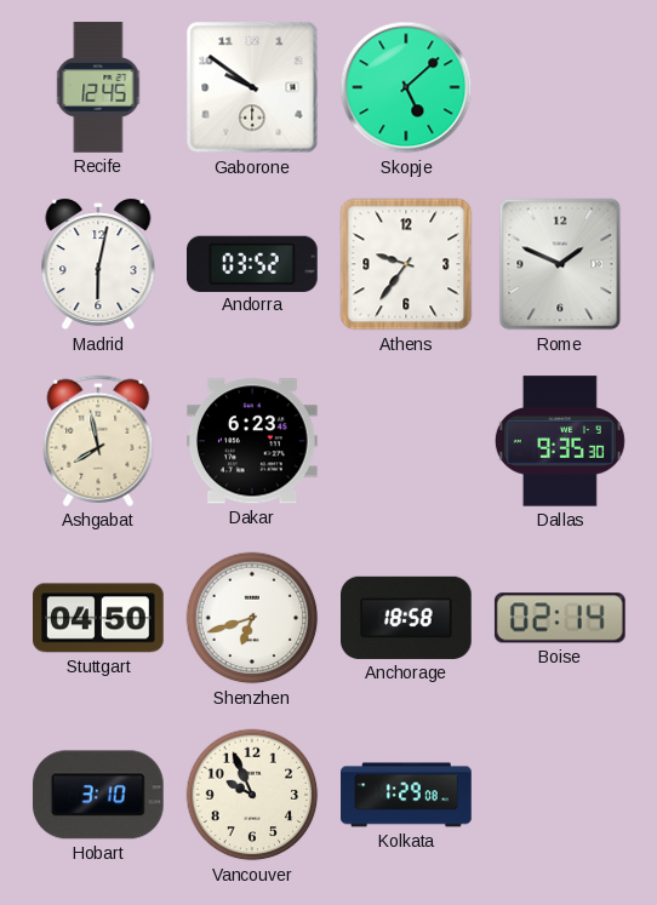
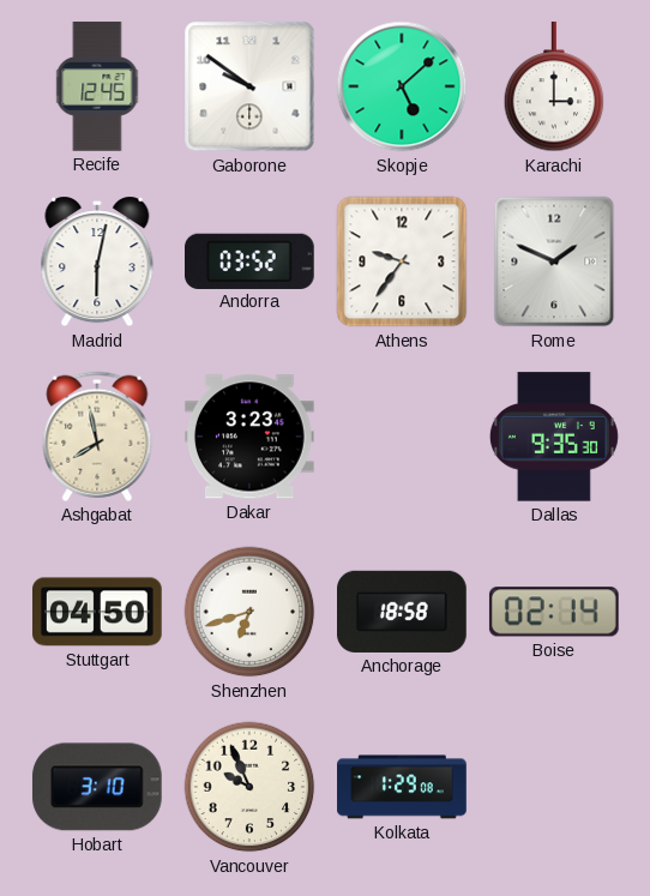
Karachi: none -> 3:00
Dakar: 6:23 -> 3:23
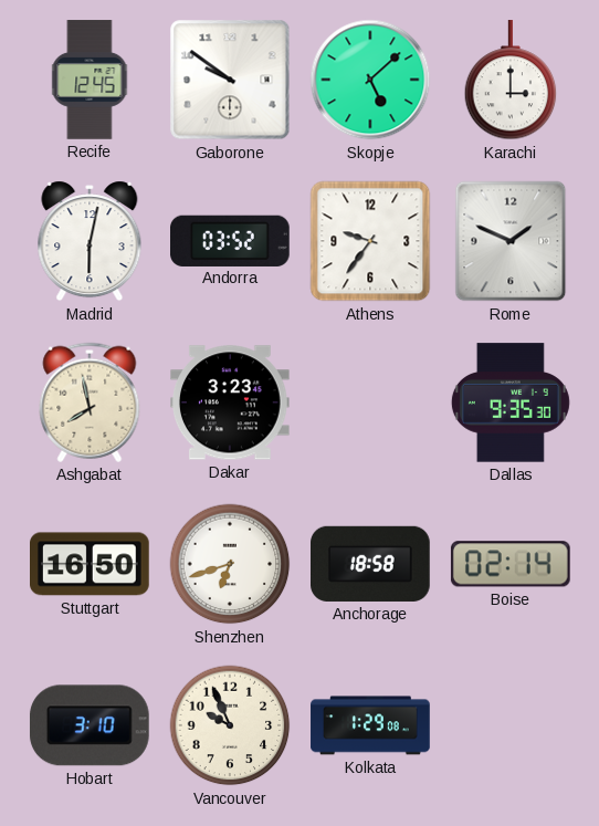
Stuttgart: 04:50 -> 16:50
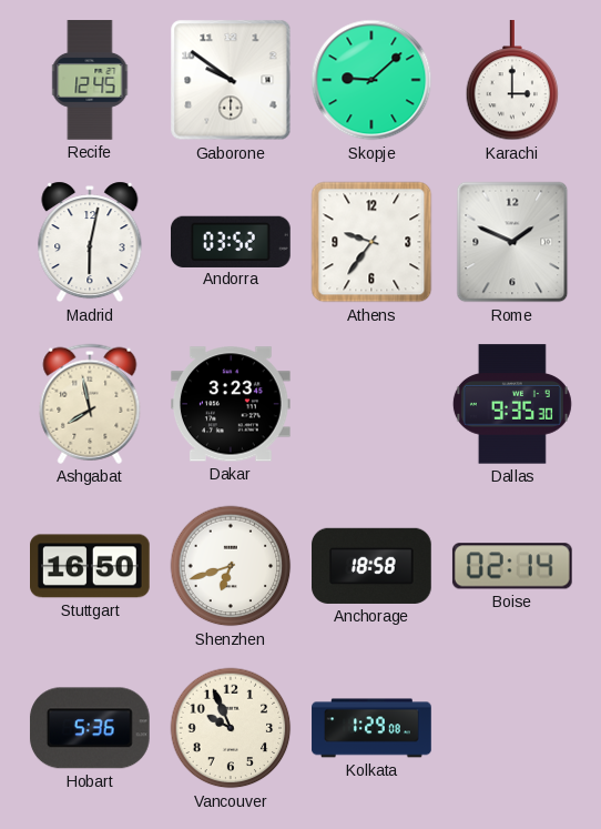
Skopje: 5:08 -> 9:08
Hobart: 3:10 -> 5:36
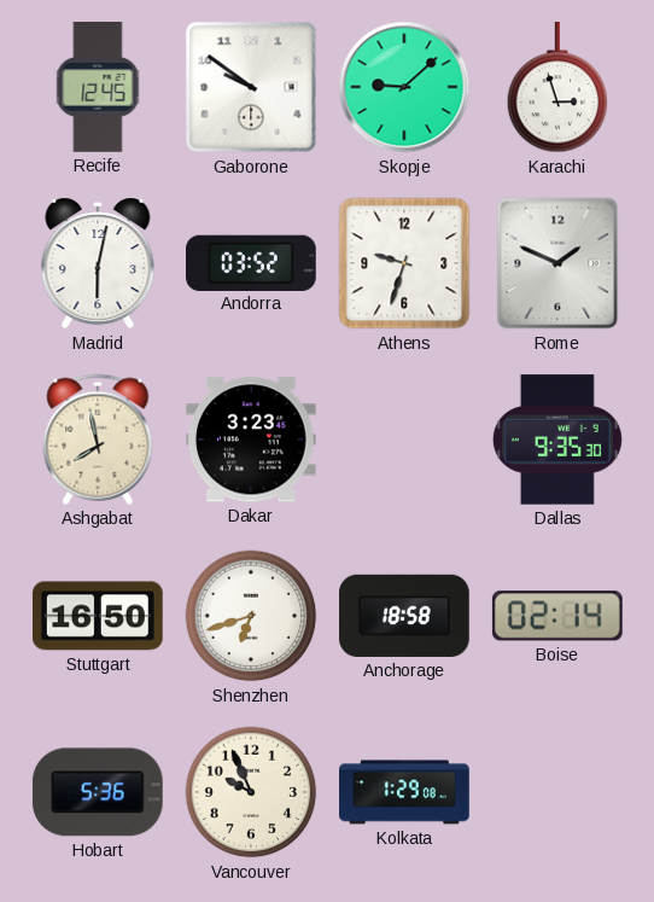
Karachi: 3:00 -> 2:57
Athens: 9:36 -> 9:33
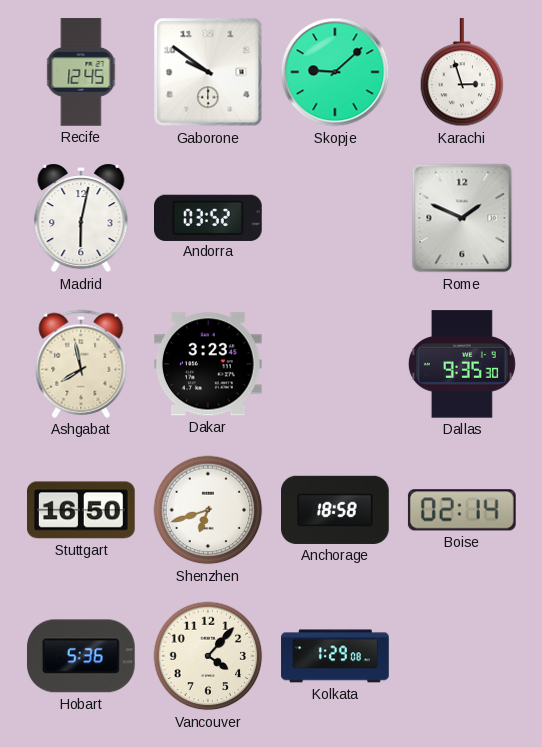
Athens: 9:33 -> none
Vancouver: 9:56 -> 4:07
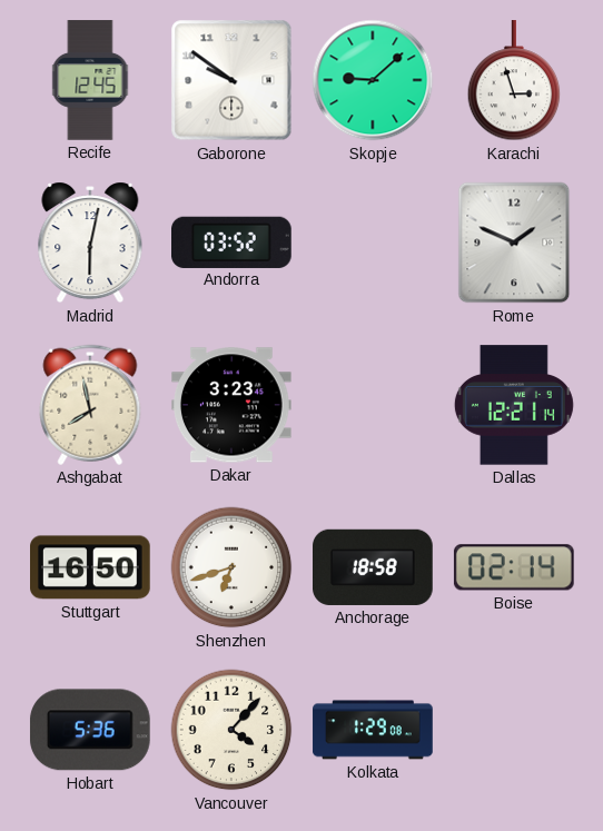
Dallas: 9:35 -> 12:21
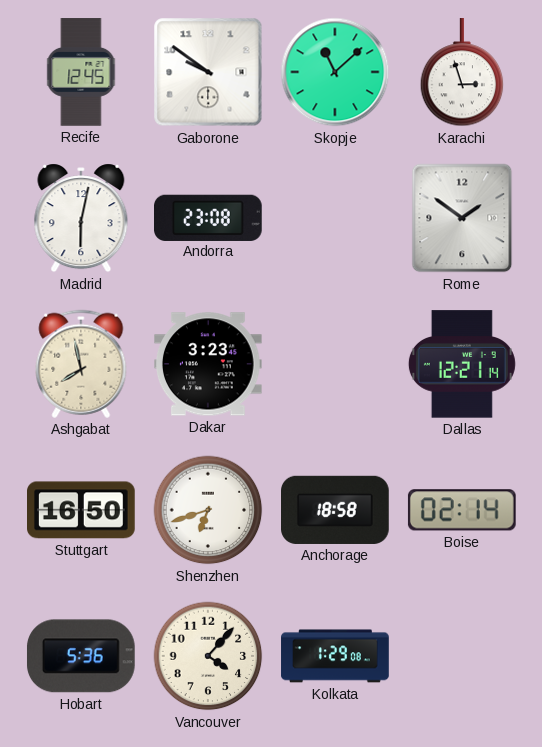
Skopje: 9:08 -> 11:08
Andorra: 03:52 -> 23:08
Rome: 1:49 -> 1:51
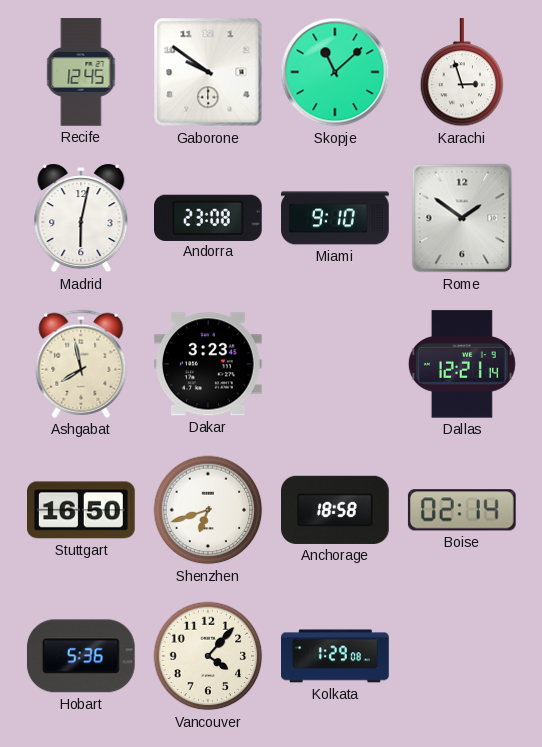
Miami: none -> 9:10
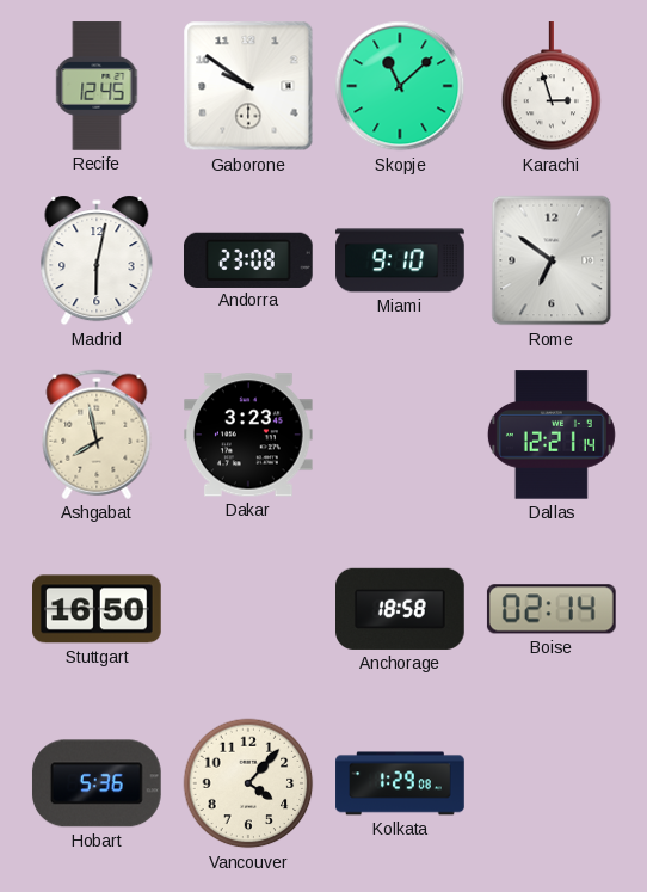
Rome: 1:51 -> 6:51
Shenzhen: 6:42 -> none
